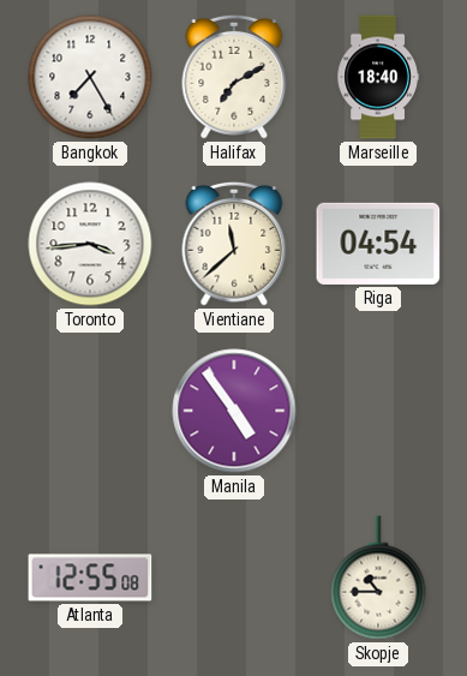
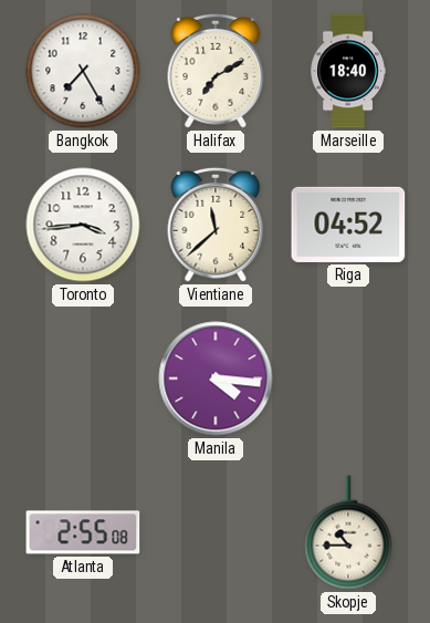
Riga: 04:54 -> 04:52
Manila: 4:54 -> 4:16
Atlanta: 12:55 -> 2:55
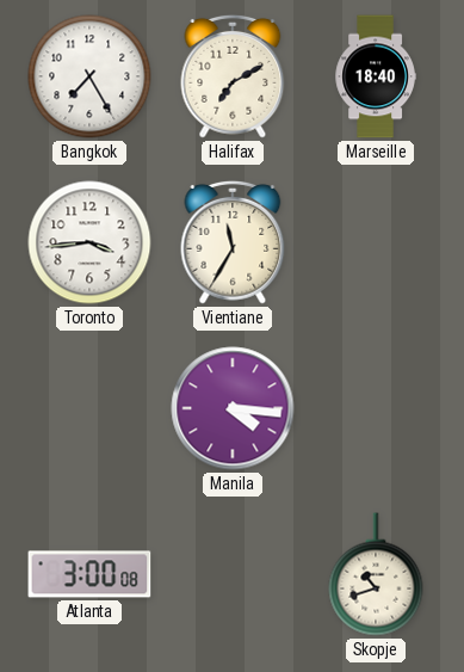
Vientiane: 11:38 -> 11:35
Riga: 04:52 -> none
Atlanta: 2:55 -> 3:00
Skopje: 10:45 -> 10:42
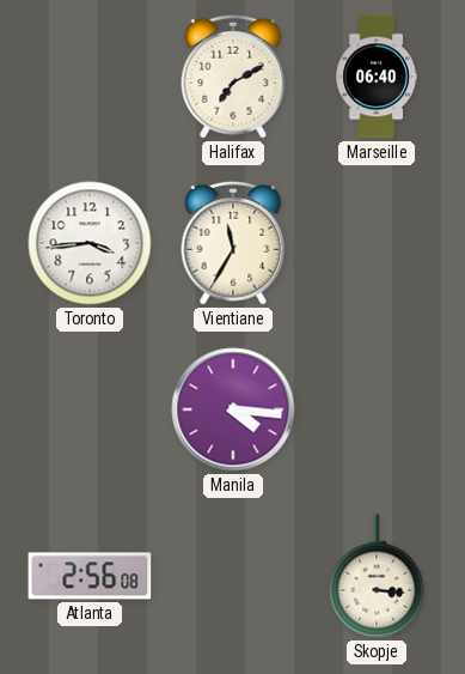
Bangkok: 7:25 -> none
Marseille: 18:40 -> 06:40
Atlanta: 3:00 -> 2:56
Skopje: 10:42 -> 3:16
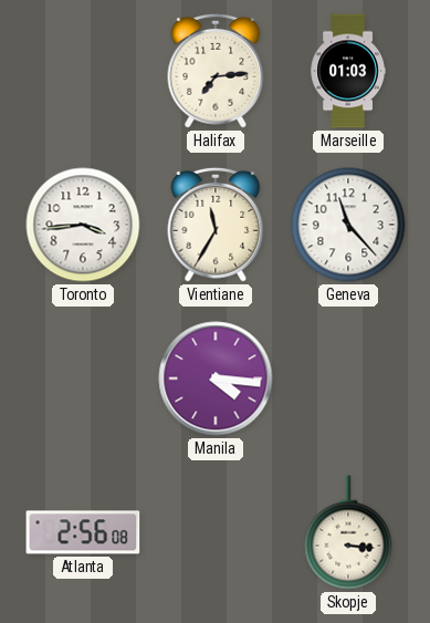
Halifax: 7:10 -> 7:14
Marseille: 06:40 -> 01:03
Geneva: none -> 11:23
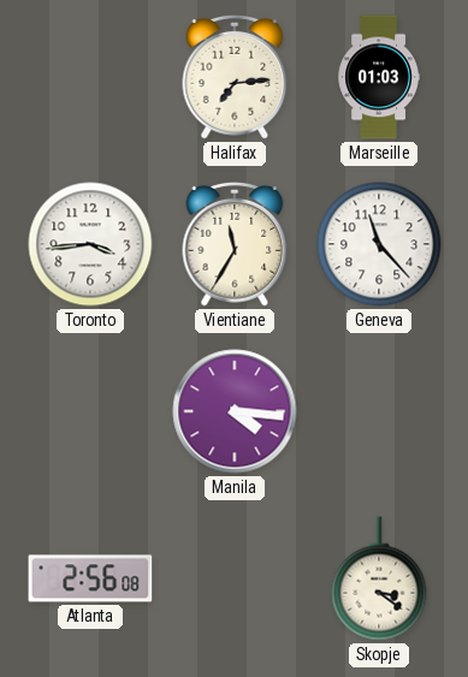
Skopje: 3:16 -> 3:21
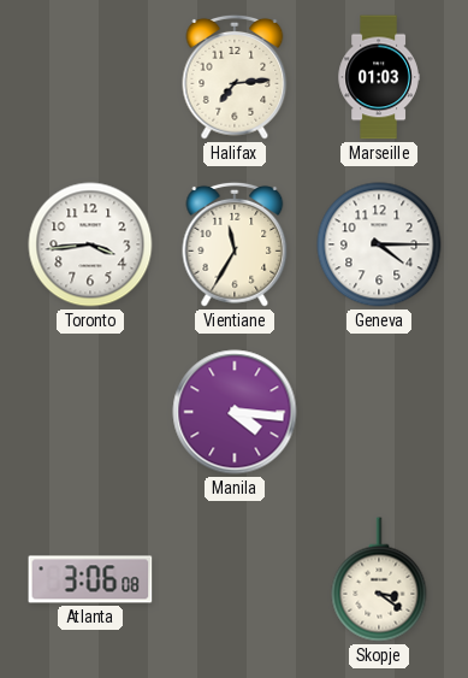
Geneva: 11:23 -> 4:15
Atlanta: 2:56 -> 3:06
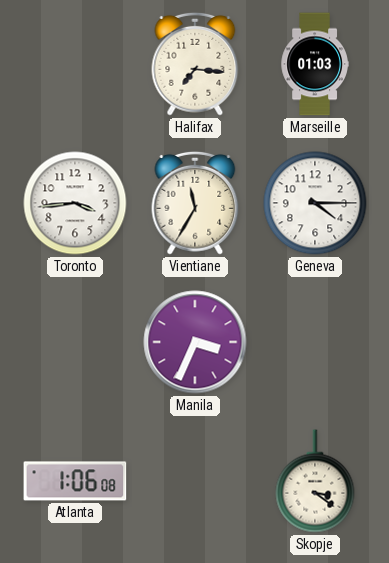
Halifax: 7:14 -> 7:16
Manila: 4:16 -> 3:34
Atlanta: 3:06 -> 1:06
